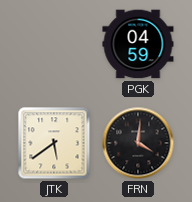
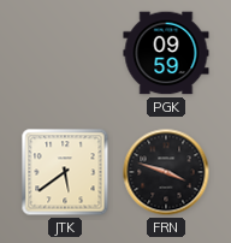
PGK: 04:59 -> 09:59
FRN: 4:01 -> 3:48
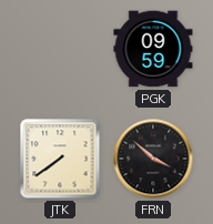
JTK: 5:39 -> 7:39
FRN: 3:48 -> 3:52
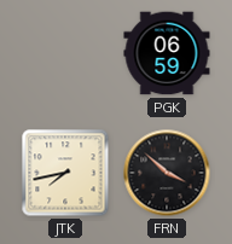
PGK: 09:59 -> 06:59
JTK: 7:39 -> 7:43
